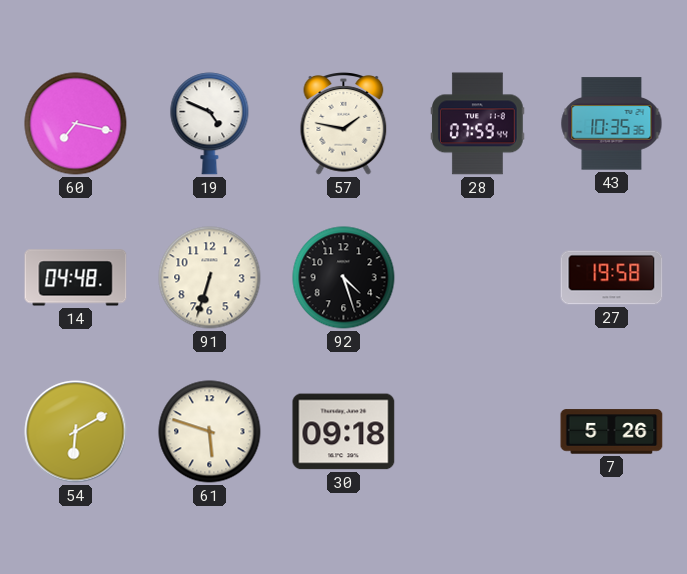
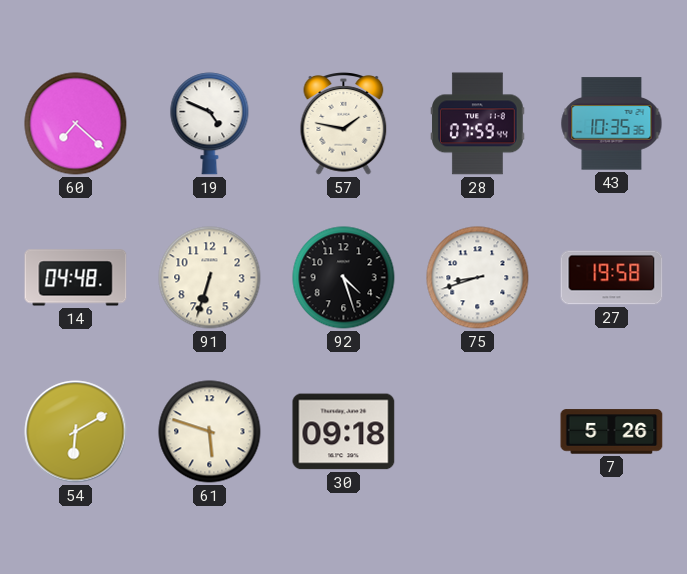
60: 7:17 -> 7:22
75: none -> 8:42
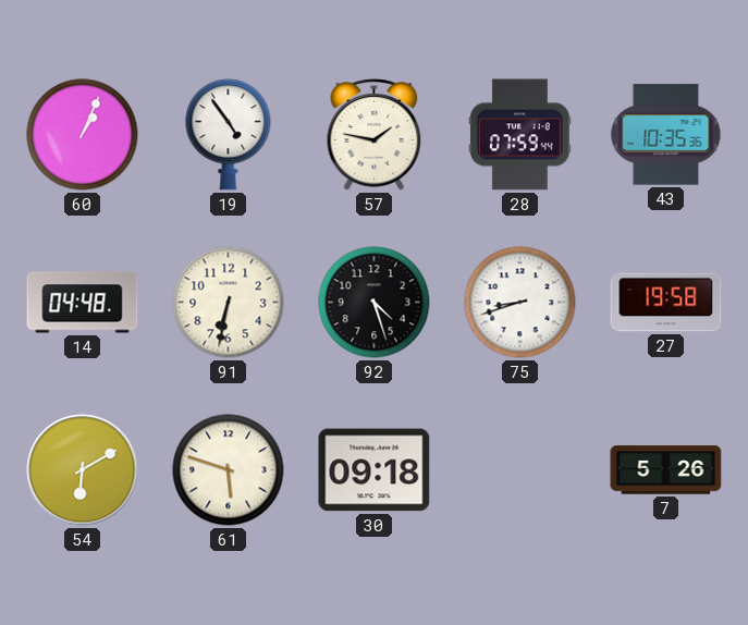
60: 7:22 -> 1:04
19: 4:49 -> 4:54
91: 6:33 -> 6:32
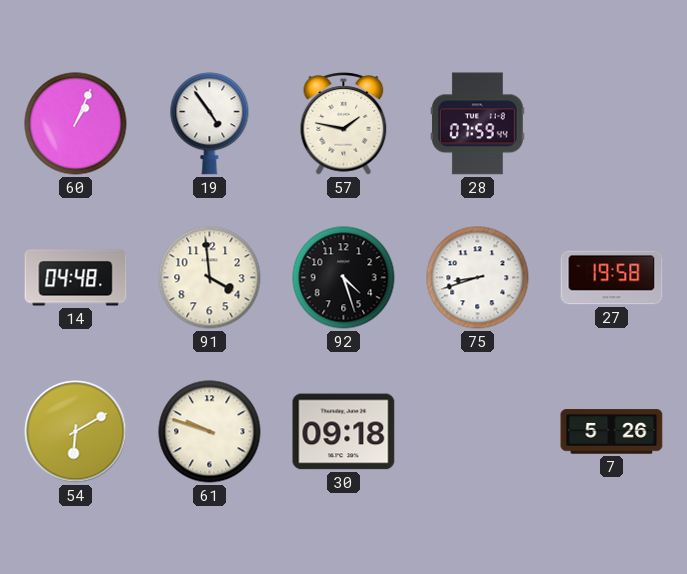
43: 10:35 -> none
91: 6:32 -> 3:59
61: 5:48 -> 9:48
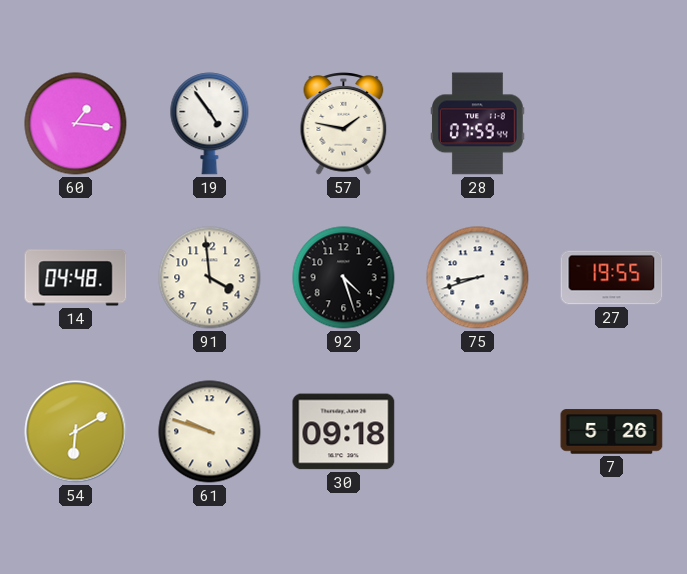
60: 1:04 -> 1:16
27: 19:58 -> 19:55
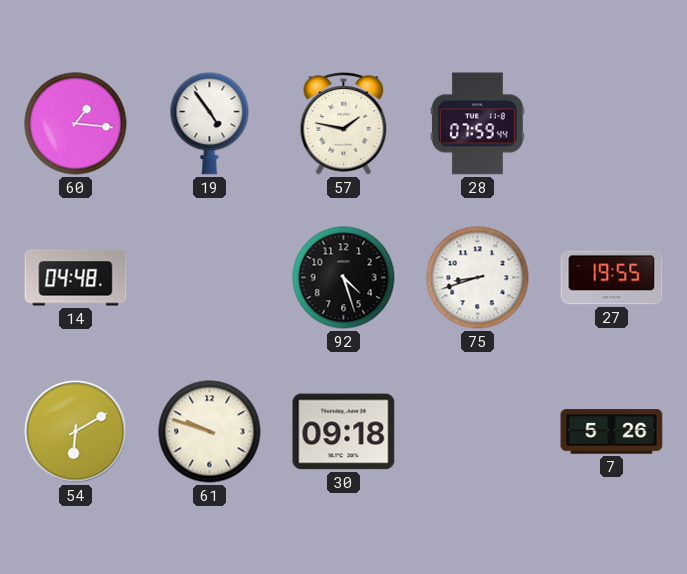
91: 3:59 -> none
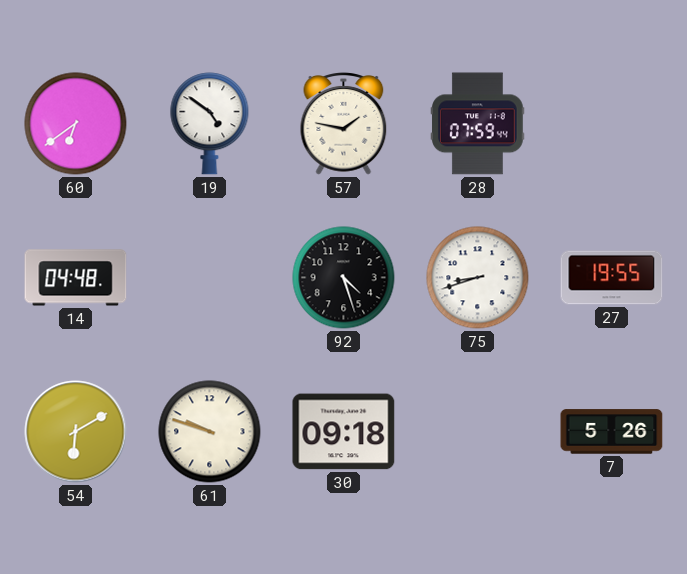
60: 1:16 -> 6:39
19: 4:54 -> 4:51
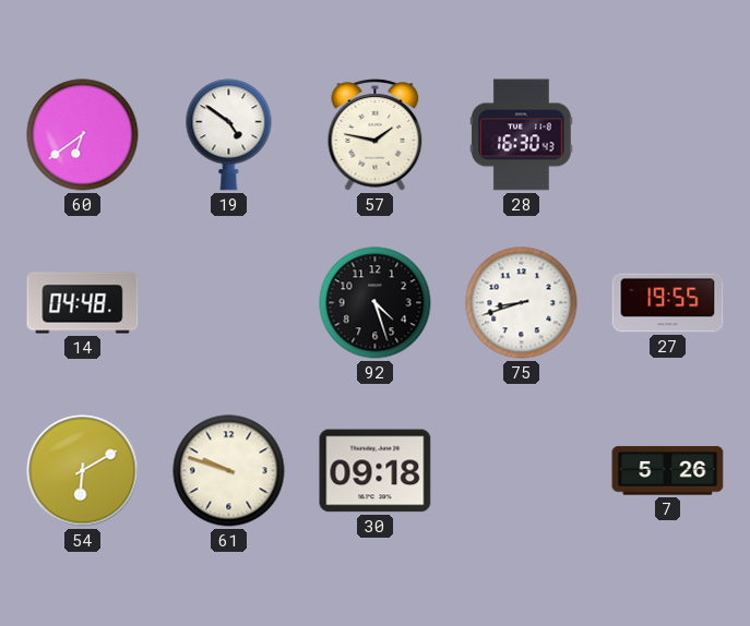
28: 07:59 -> 16:30
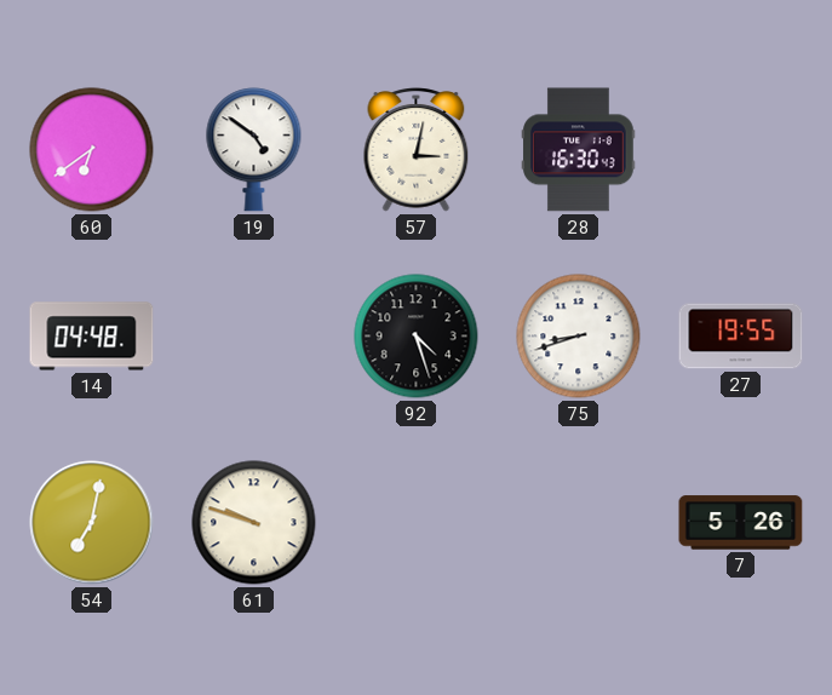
57: 1:47 -> 3:02
54: 6:10 -> 7:02
30: 09:18 -> none
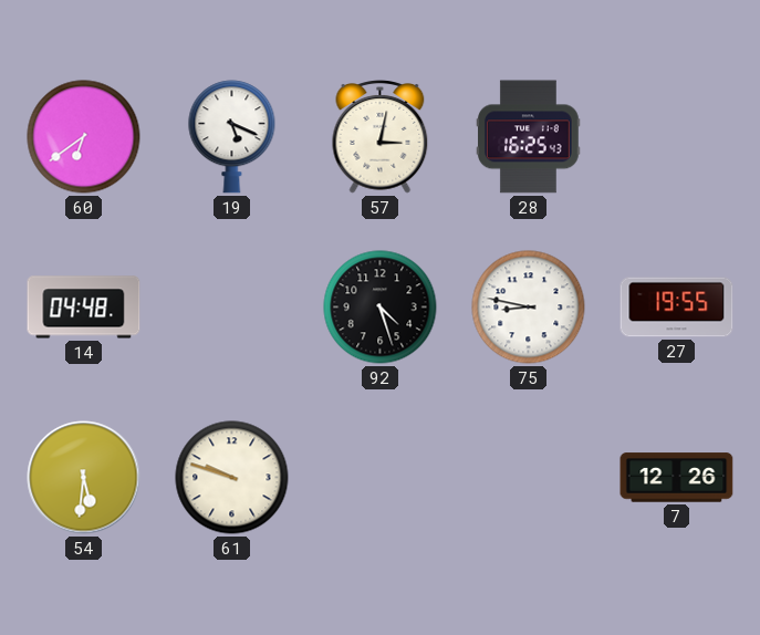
19: 4:51 -> 5:19
28: 16:30 -> 16:25
75: 8:42 -> 8:47
54: 7:02 -> 5:31
7: 5:26 -> 12:26
